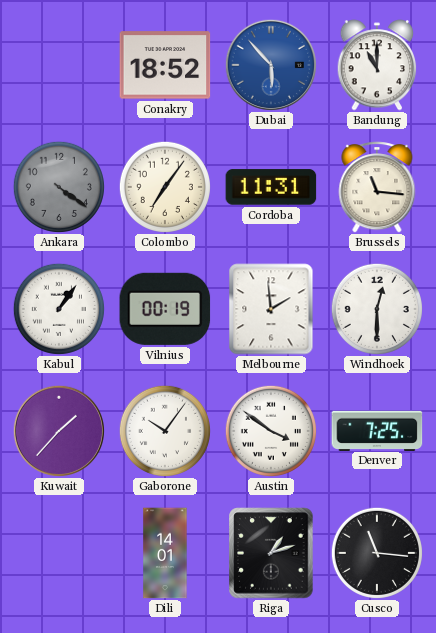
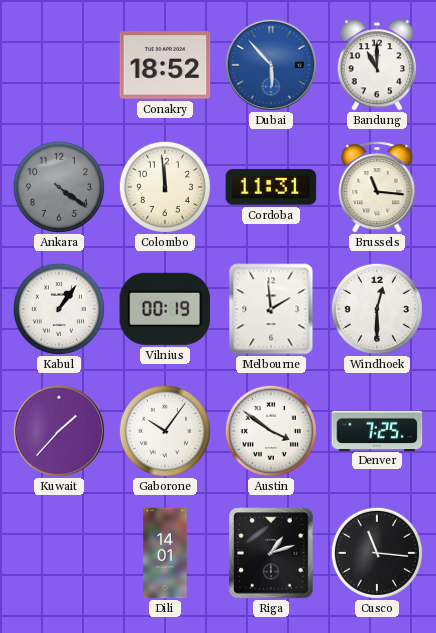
Colombo: 7:06 -> 11:59
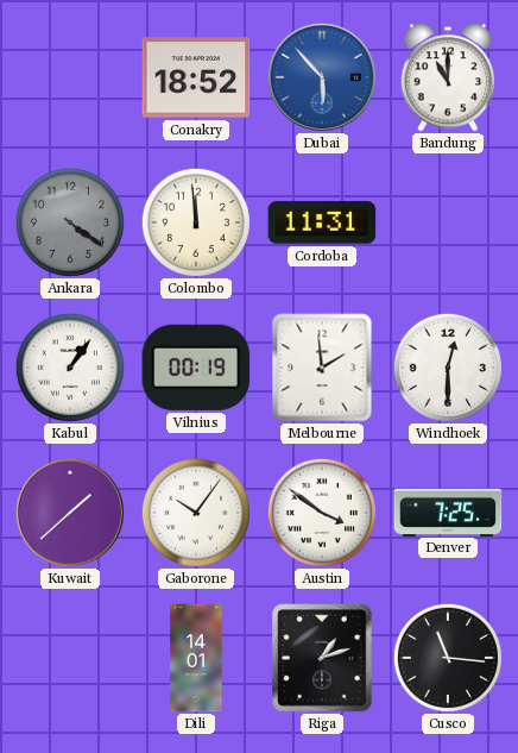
Brussels: 11:16 -> none
Kuwait: 1:37 -> 1:38
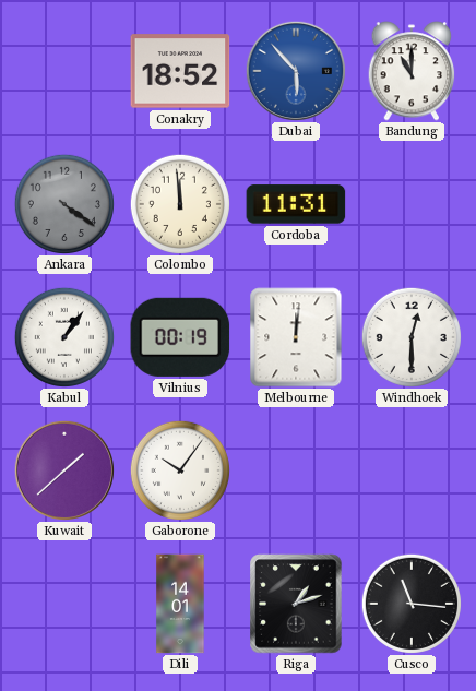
Melbourne: 1:59 -> 12:01
Austin: 3:51 -> none
Denver: 7:25 -> none
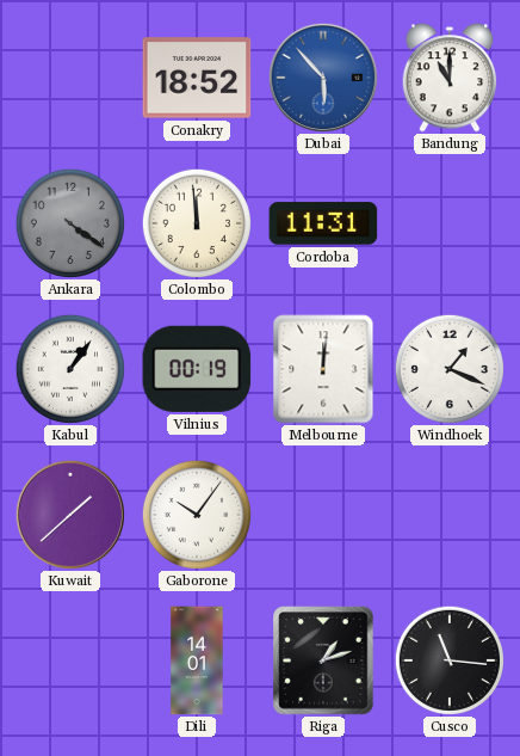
Windhoek: 12:30 -> 1:19
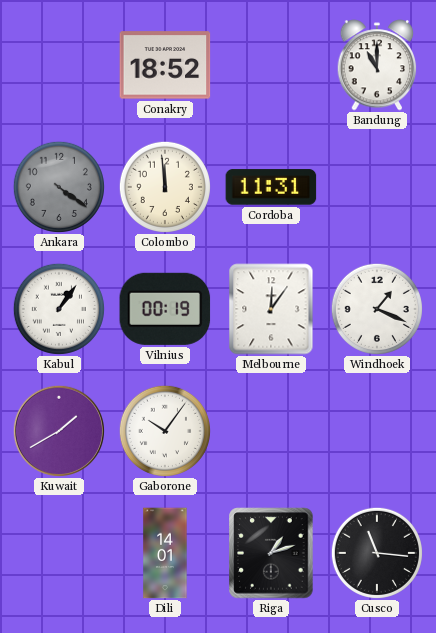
Dubai: 5:53 -> none
Melbourne: 12:01 -> 12:06
Kuwait: 1:38 -> 1:40
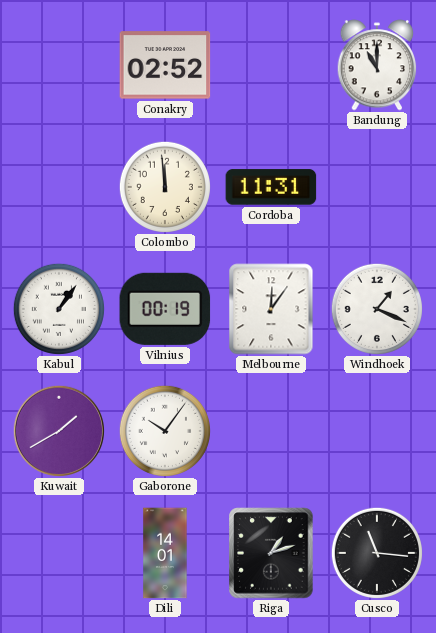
Conakry: 18:52 -> 02:52
Ankara: 4:21 -> none
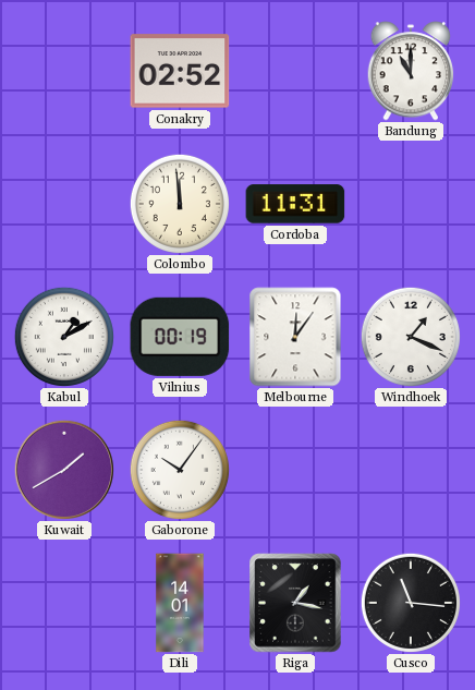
Kabul: 1:06 -> 1:10
Riga: 1:12 -> 1:17
